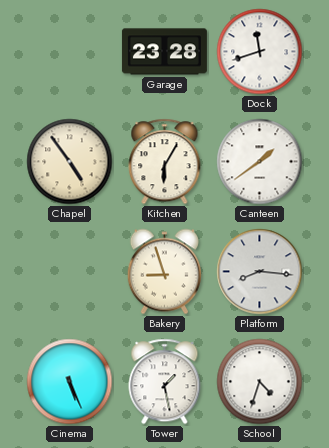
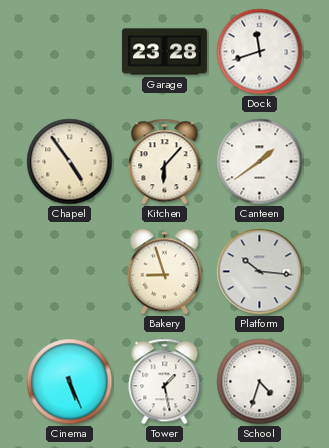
Kitchen: 6:05 -> 6:07
Platform: 8:16 -> 10:16
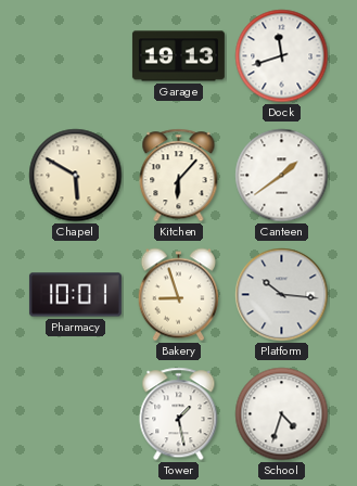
Garage: 23:28 -> 19:13
Chapel: 4:54 -> 5:50
Pharmacy: none -> 10:01
Cinema: 5:26 -> none
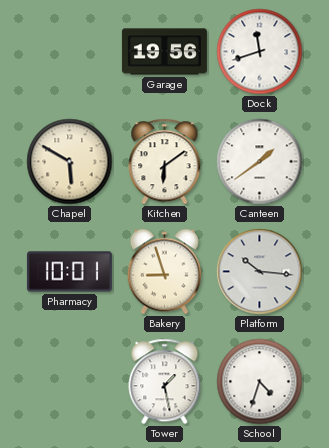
Garage: 19:13 -> 19:56
Kitchen: 6:07 -> 6:09
